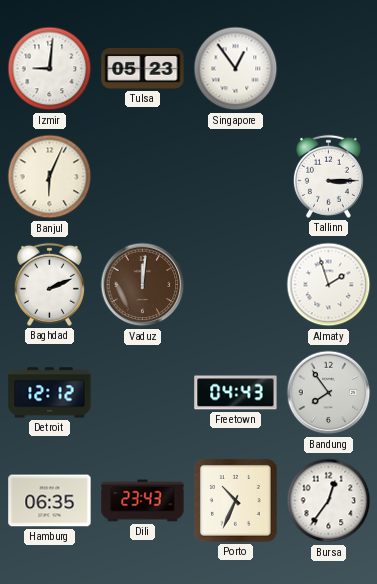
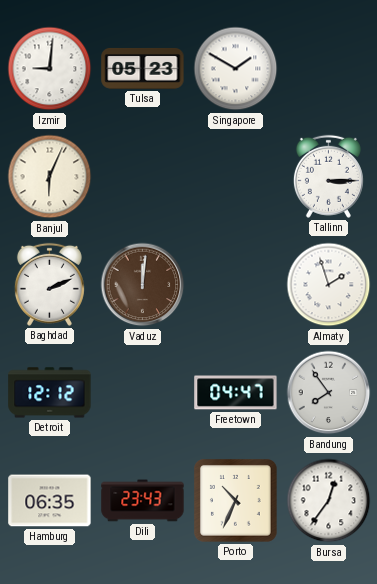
Singapore: 12:54 -> 1:50
Freetown: 04:43 -> 04:47
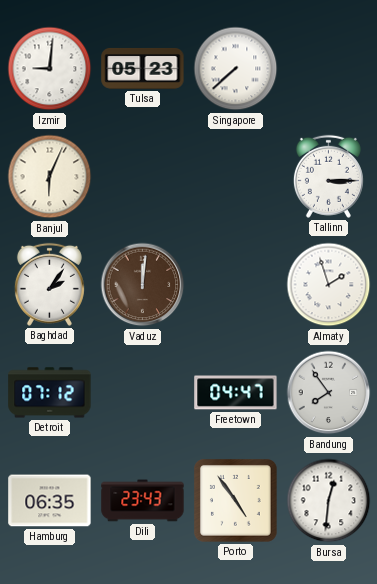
Singapore: 1:50 -> 7:38
Baghdad: 2:11 -> 2:06
Detroit: 12:12 -> 07:12
Porto: 10:34 -> 4:54
Bursa: 12:36 -> 12:31
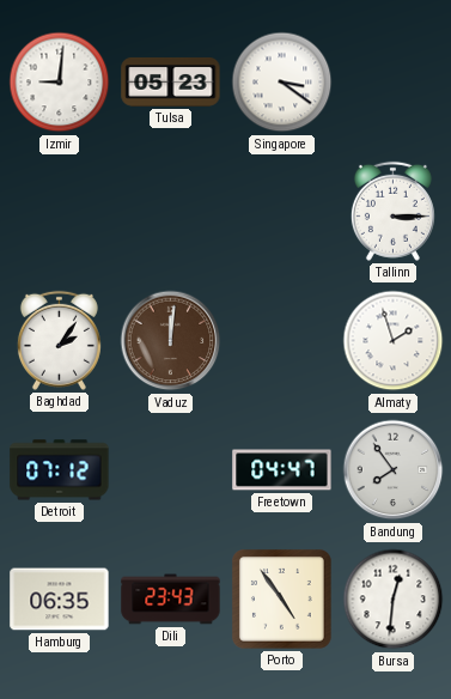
Singapore: 7:38 -> 3:21
Banjul: 6:04 -> none
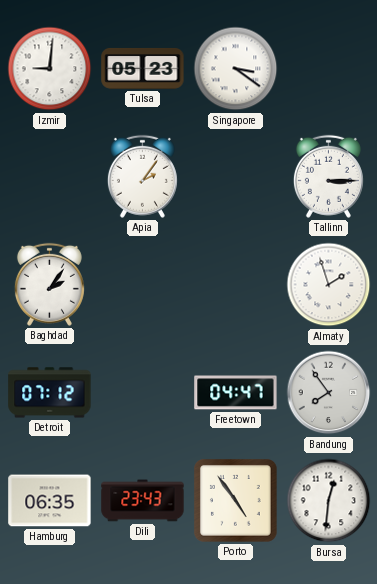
Apia: none -> 2:06
Vaduz: 12:01 -> none
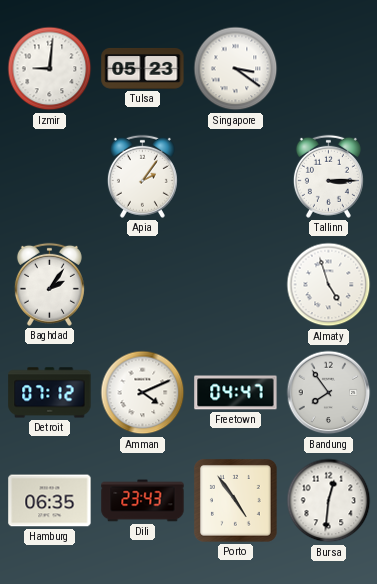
Almaty: 1:57 -> 4:57
Amman: none -> 4:11
